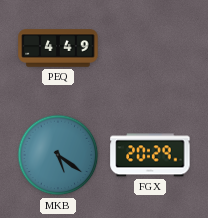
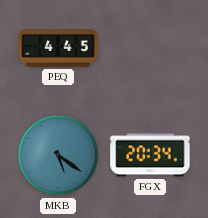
PEQ: 4:49 -> 4:45
FGX: 20:29 -> 20:34
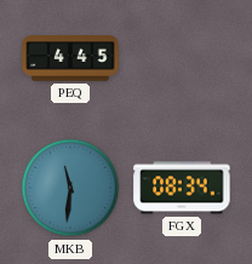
MKB: 5:21 -> 11:31
FGX: 20:34 -> 08:34
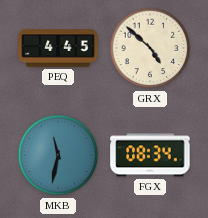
GRX: none -> 4:52
MKB: 11:31 -> 11:32
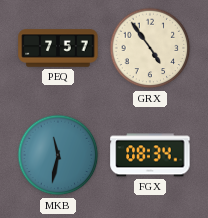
PEQ: 4:45 -> 7:57
GRX: 4:52 -> 4:54
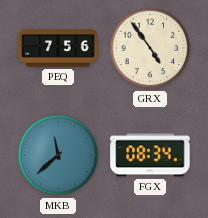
PEQ: 7:57 -> 7:56
MKB: 11:32 -> 11:38
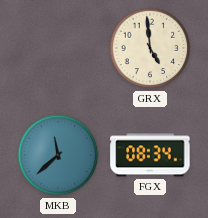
PEQ: 7:56 -> none
GRX: 4:54 -> 4:59
